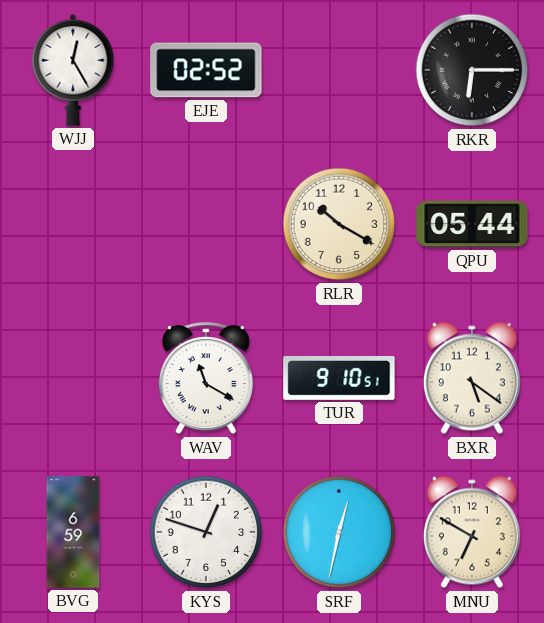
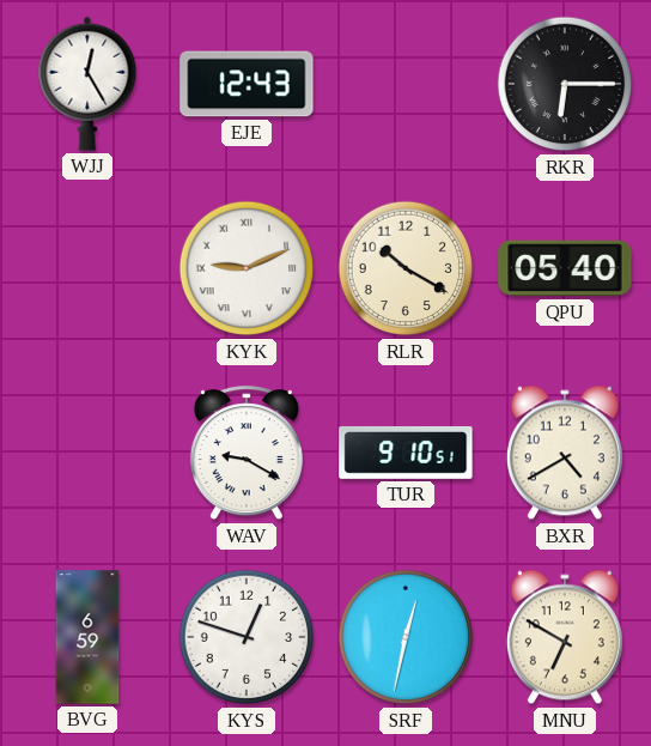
EJE: 02:52 -> 12:43
KYK: none -> 9:11
QPU: 05:44 -> 05:40
WAV: 11:20 -> 9:20
BXR: 5:21 -> 4:40
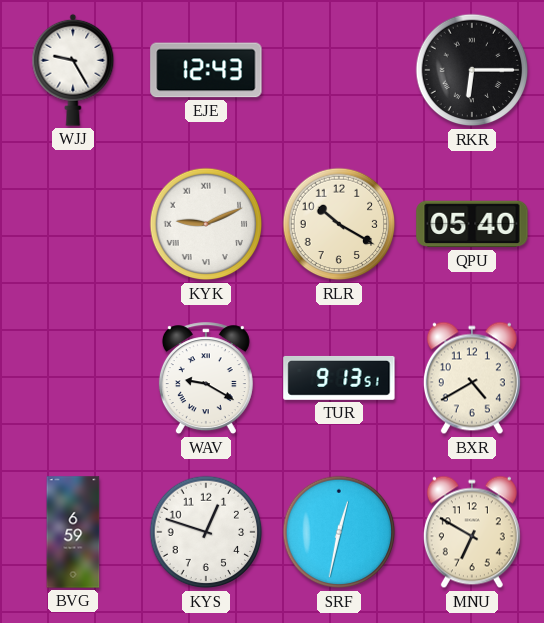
WJJ: 12:25 -> 9:25
TUR: 9:10 -> 9:13
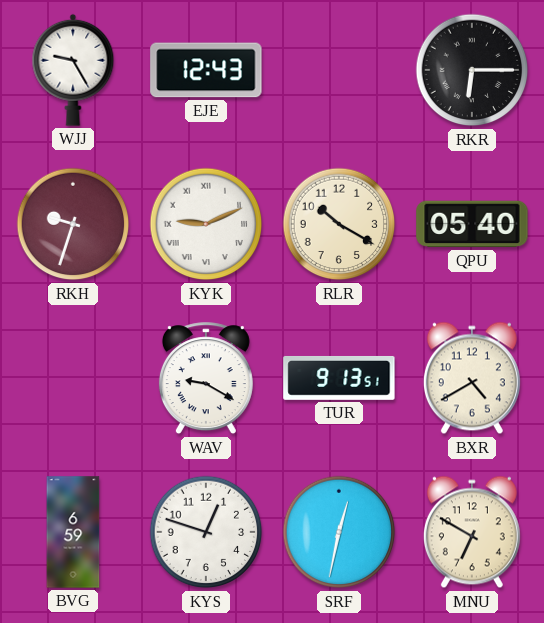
RKH: none -> 9:33
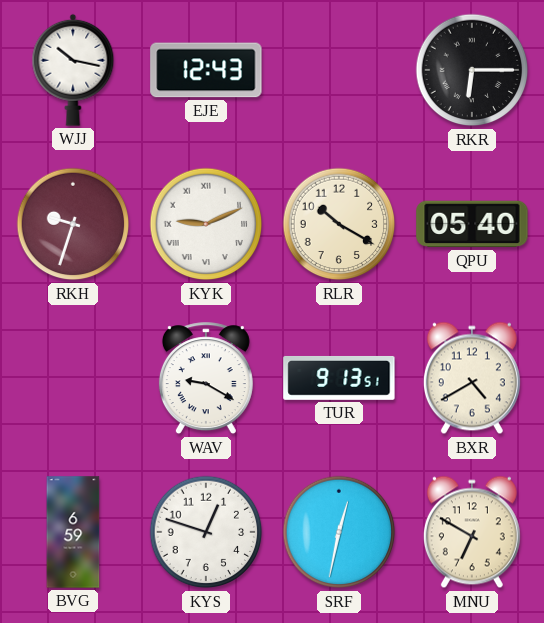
WJJ: 9:25 -> 10:17
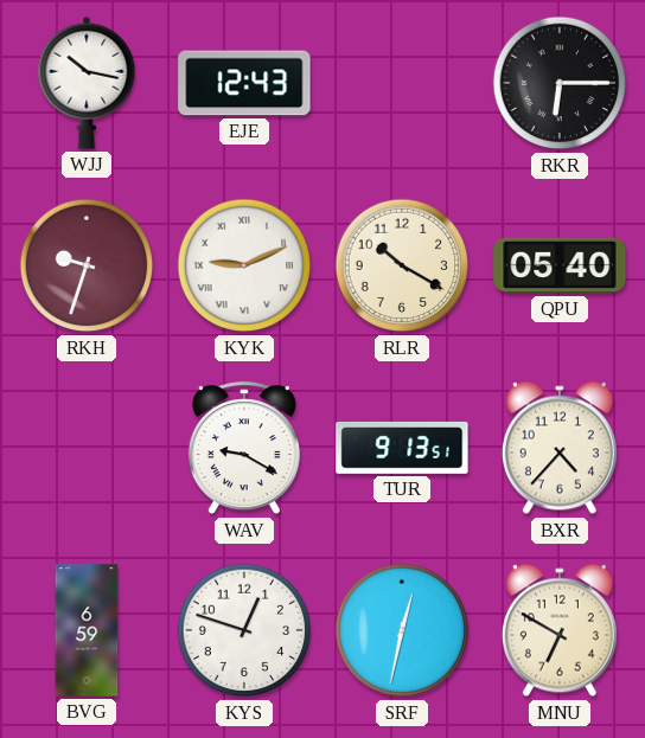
BXR: 4:40 -> 4:37
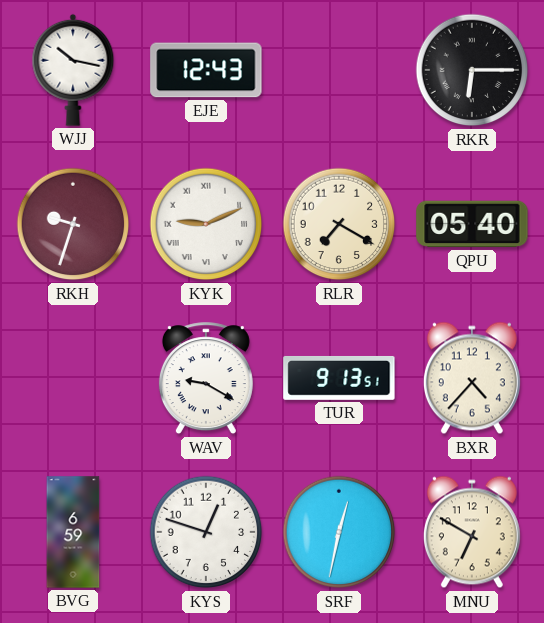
RLR: 10:20 -> 7:20
